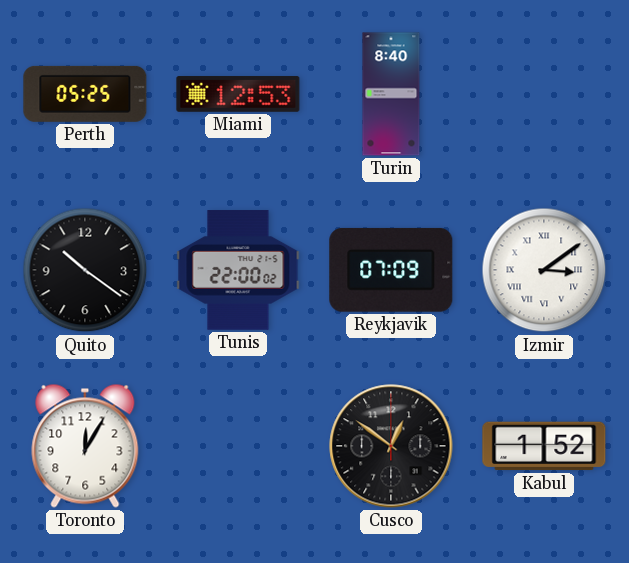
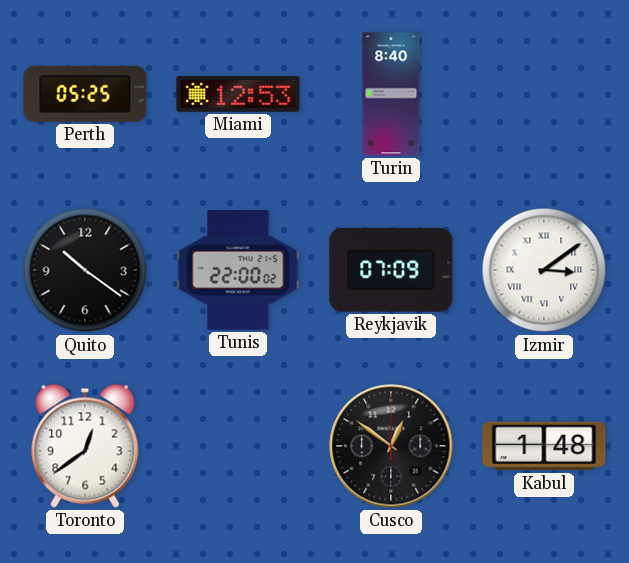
Toronto: 12:05 -> 12:39
Kabul: 1:52 -> 1:48
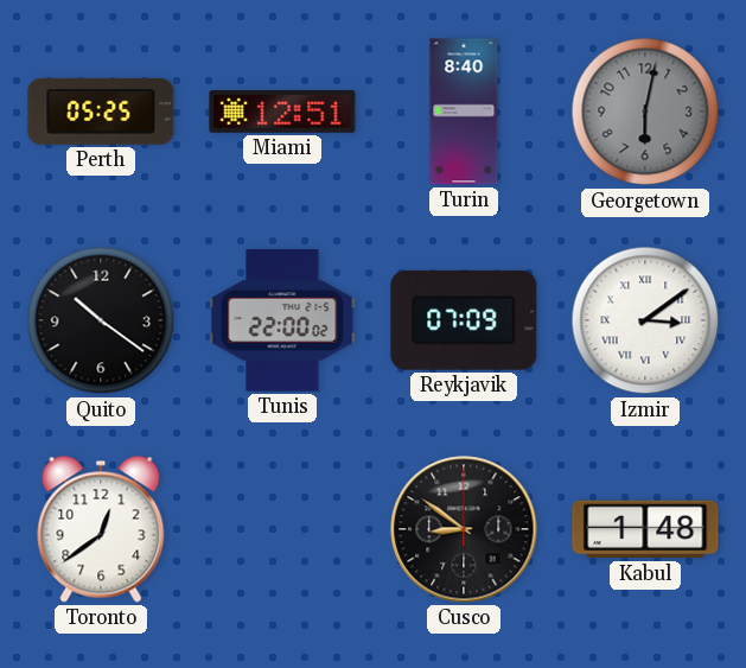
Miami: 12:53 -> 12:51
Georgetown: none -> 6:02
Cusco: 12:51 -> 8:51
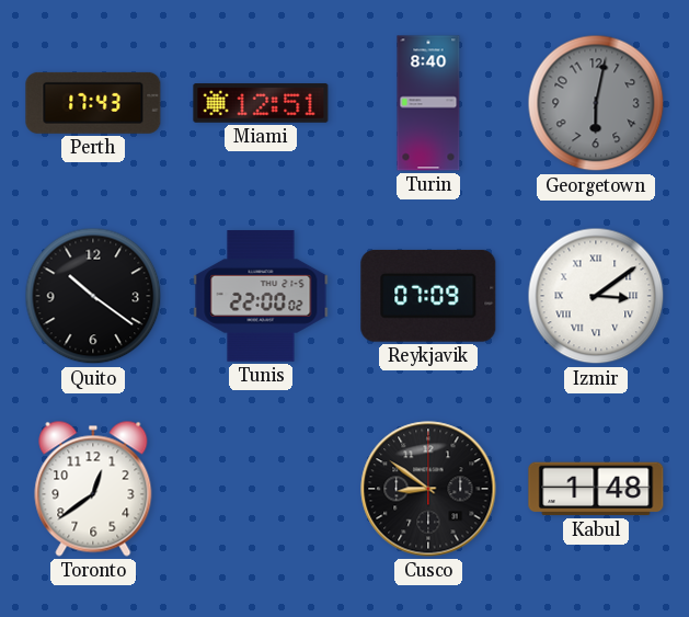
Perth: 05:25 -> 17:43
